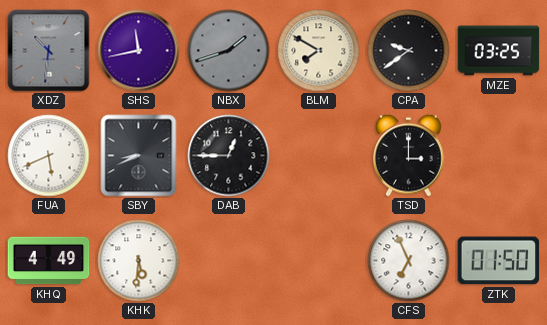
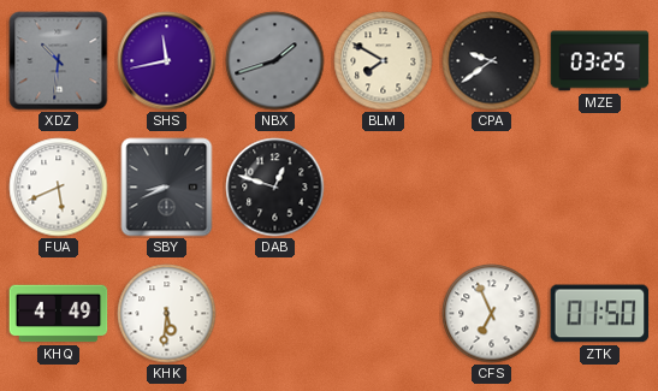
DAB: 12:45 -> 12:48
TSD: 3:00 -> none
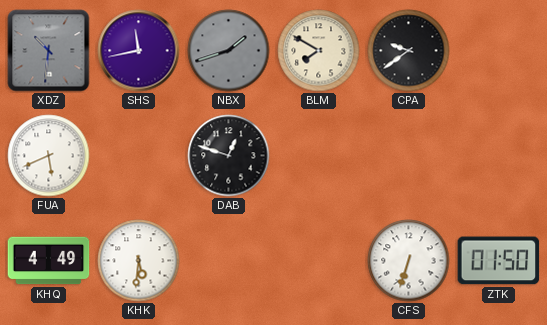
MZE: 03:25 -> none
SBY: 8:41 -> none
CFS: 6:56 -> 6:33
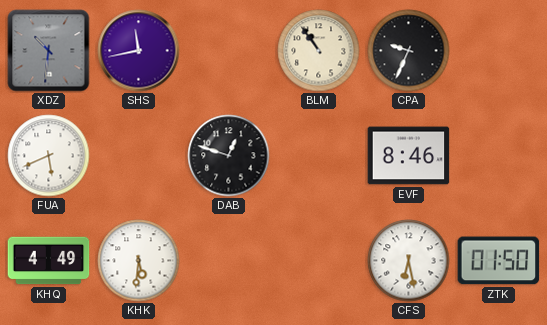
NBX: 1:42 -> none
BLM: 7:50 -> 10:54
CPA: 9:39 -> 9:34
EVF: none -> 8:46
CFS: 6:33 -> 6:28
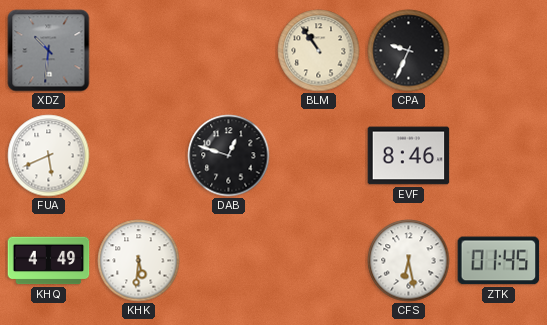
SHS: 11:43 -> none
ZTK: 01:50 -> 01:45
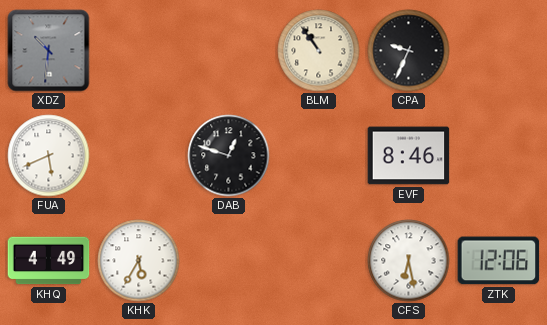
KHK: 5:31 -> 5:35
ZTK: 01:45 -> 12:06
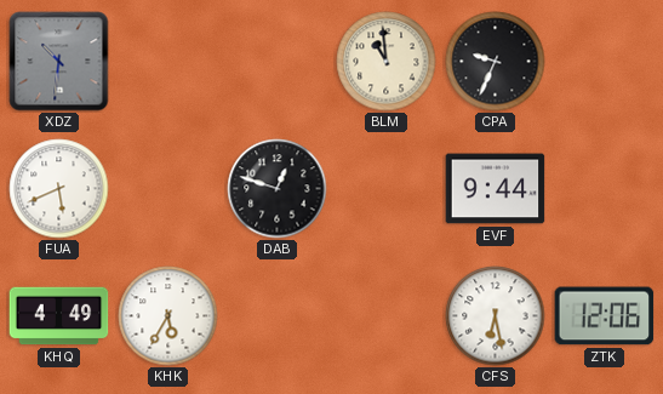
BLM: 10:54 -> 10:59
EVF: 8:46 -> 9:44
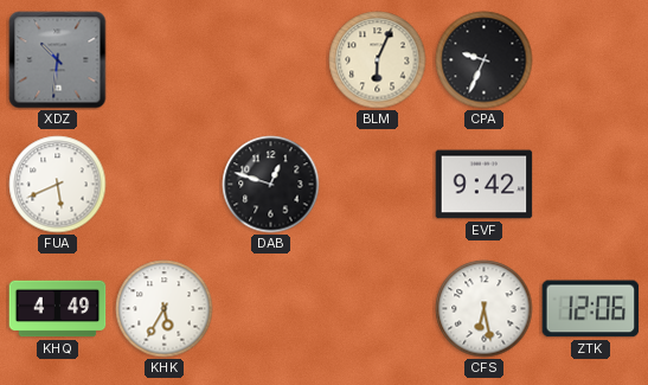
BLM: 10:59 -> 6:04
EVF: 9:44 -> 9:42
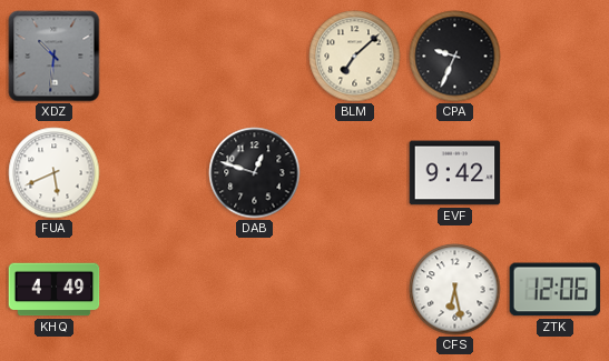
BLM: 6:04 -> 7:08
KHK: 5:35 -> none
